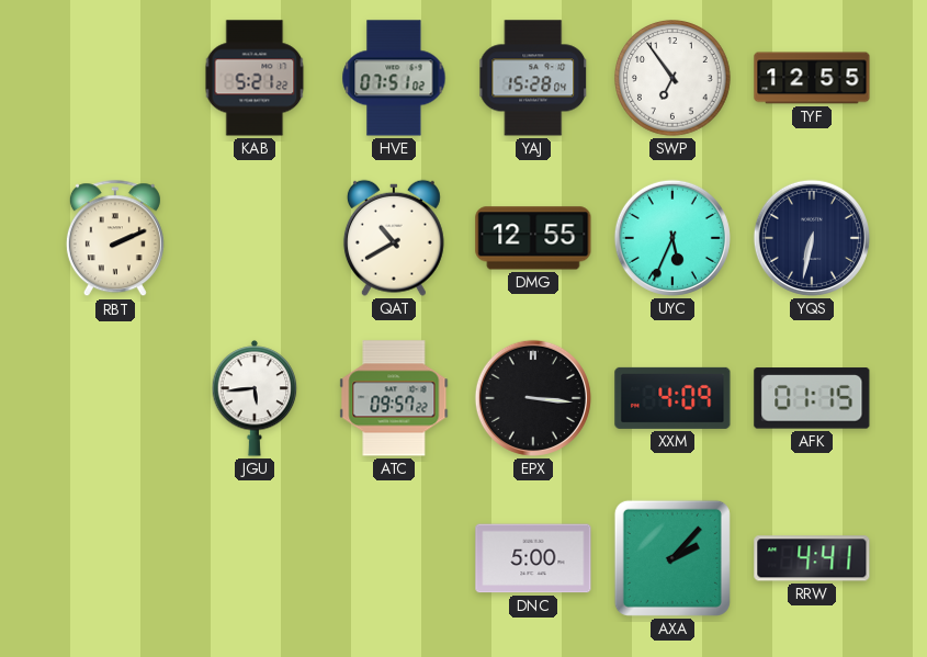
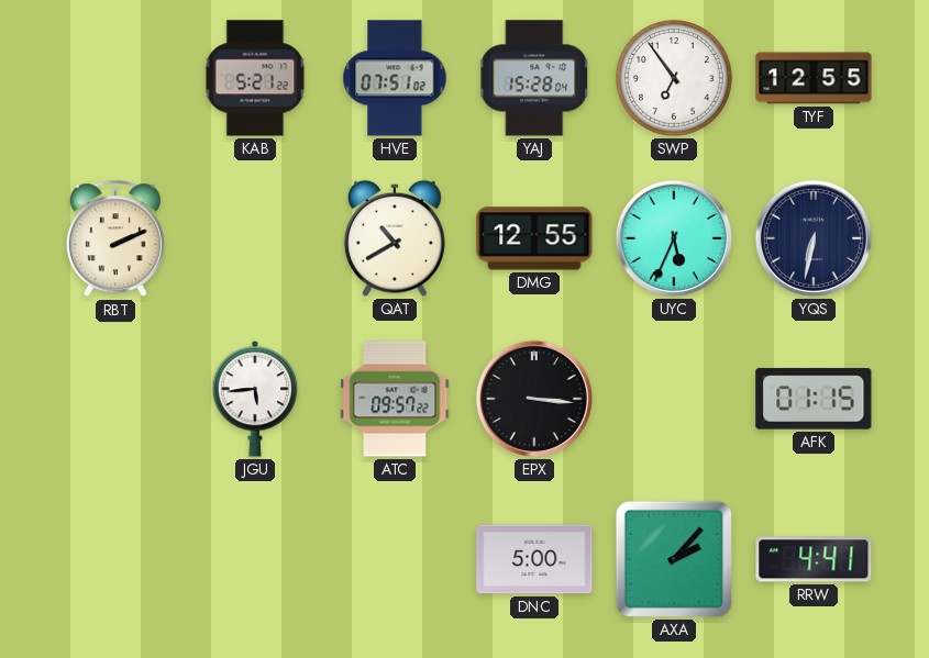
XXM: 4:09 -> none
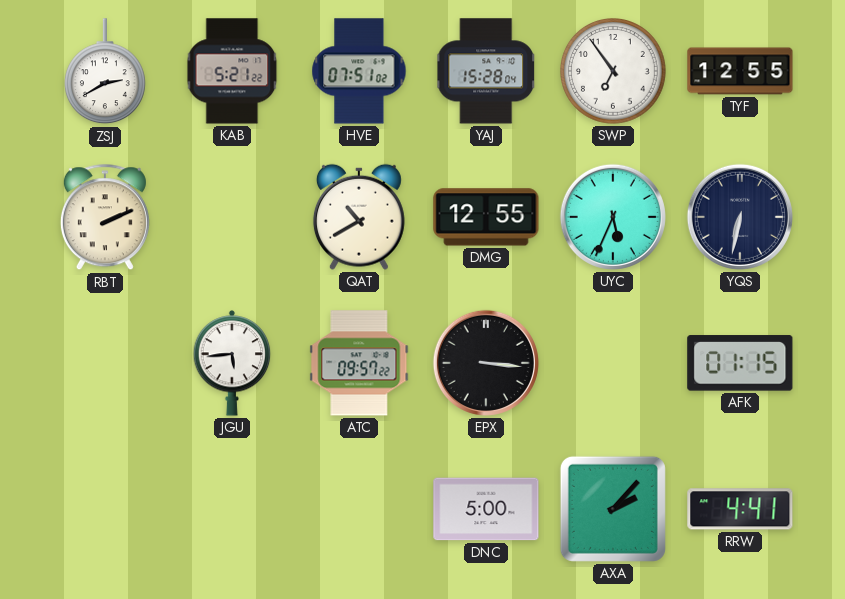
ZSJ: none -> 2:40
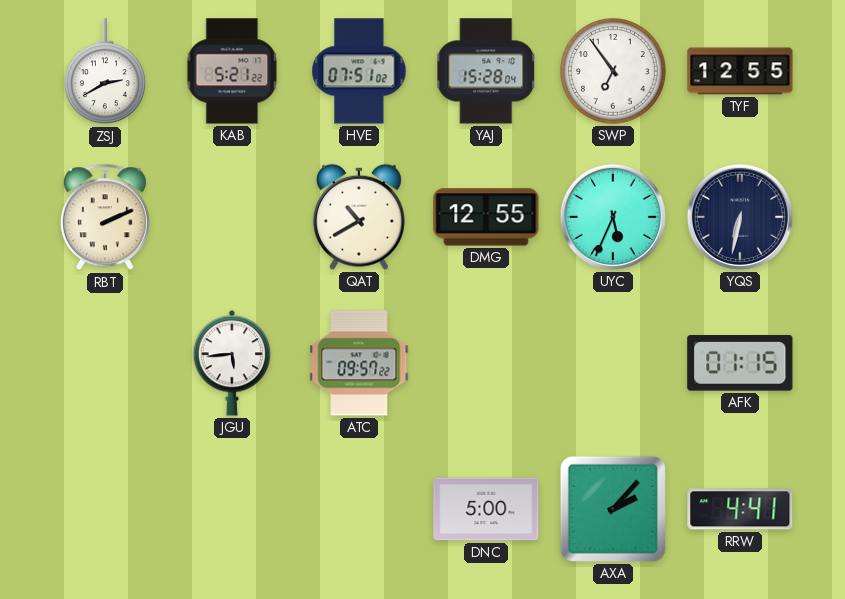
EPX: 3:16 -> none
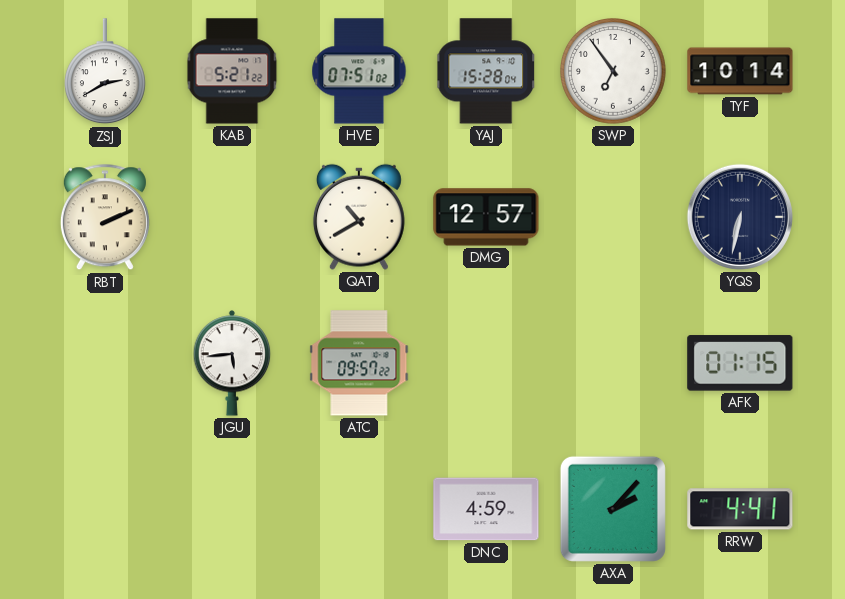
TYF: 12:55 -> 10:14
DMG: 12:55 -> 12:57
UYC: 5:34 -> none
DNC: 5:00 -> 4:59
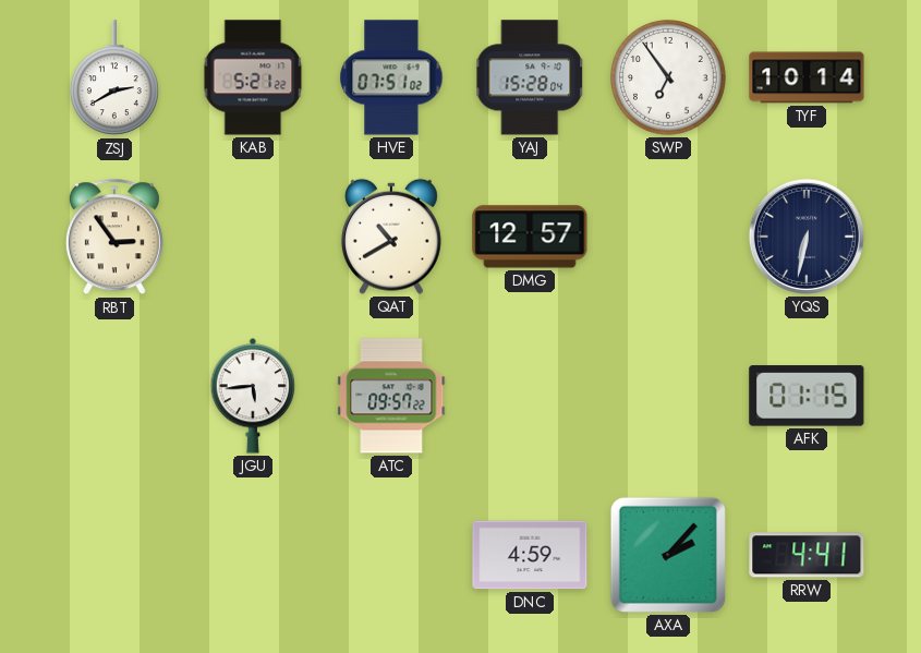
RBT: 2:11 -> 2:54
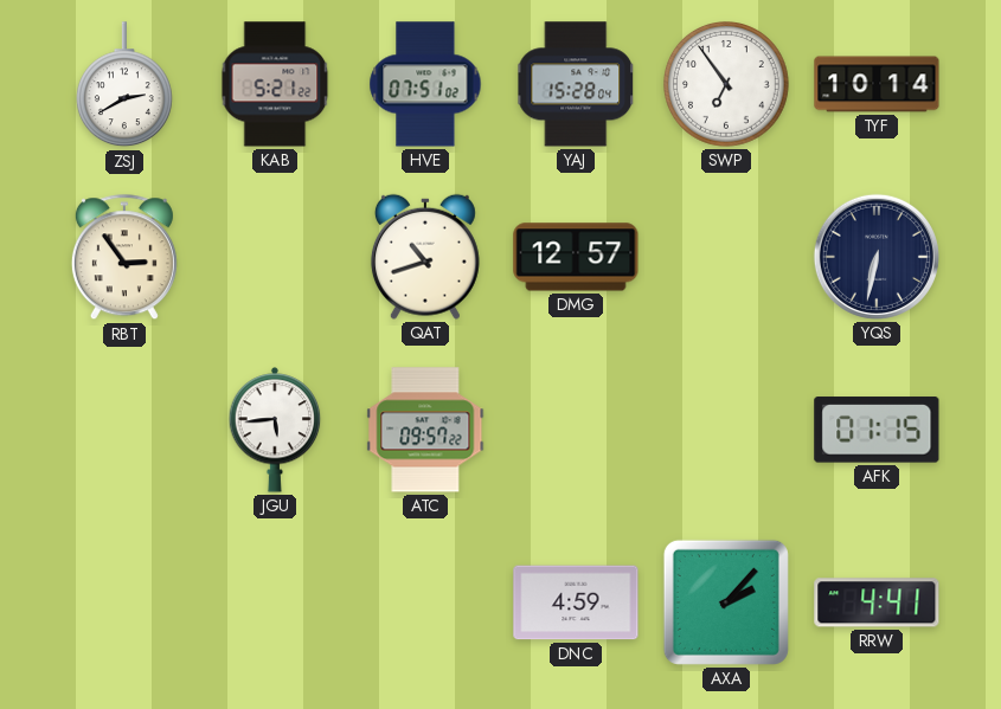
QAT: 10:40 -> 10:42
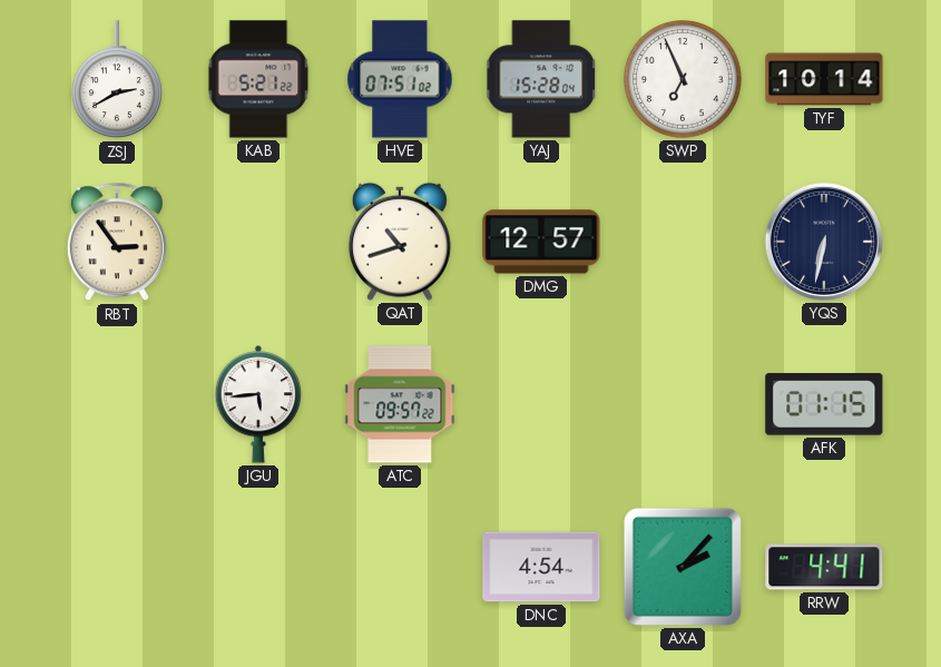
SWP: 6:54 -> 6:56
DNC: 4:59 -> 4:54
